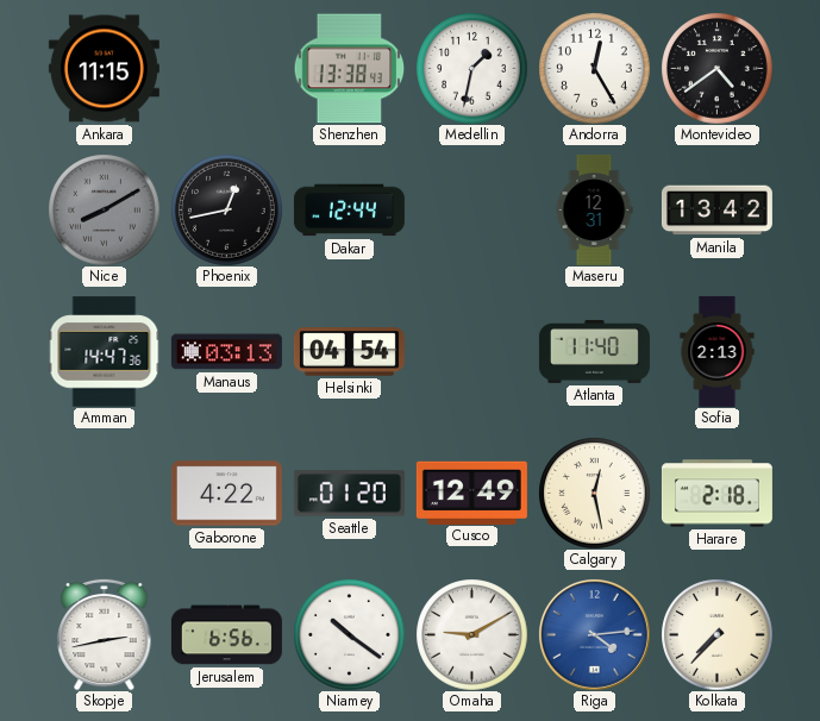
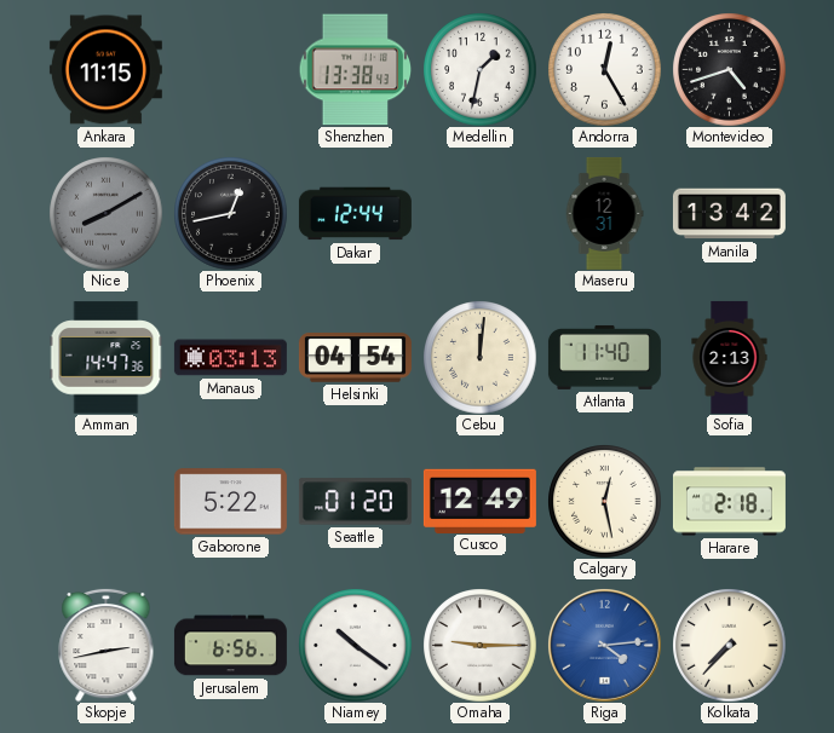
Montevideo: 4:39 -> 4:42
Cebu: none -> 12:01
Gaborone: 4:22 -> 5:22
Omaha: 9:10 -> 9:15
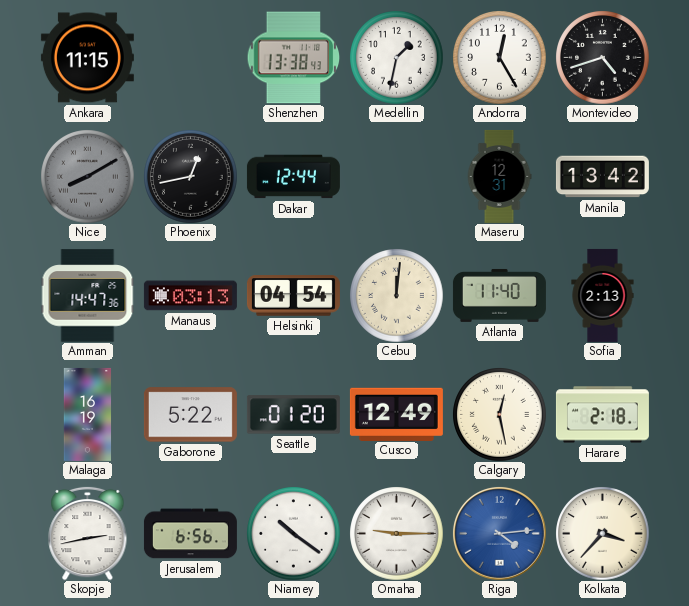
Malaga: none -> 16:19
Kolkata: 7:37 -> 3:37
